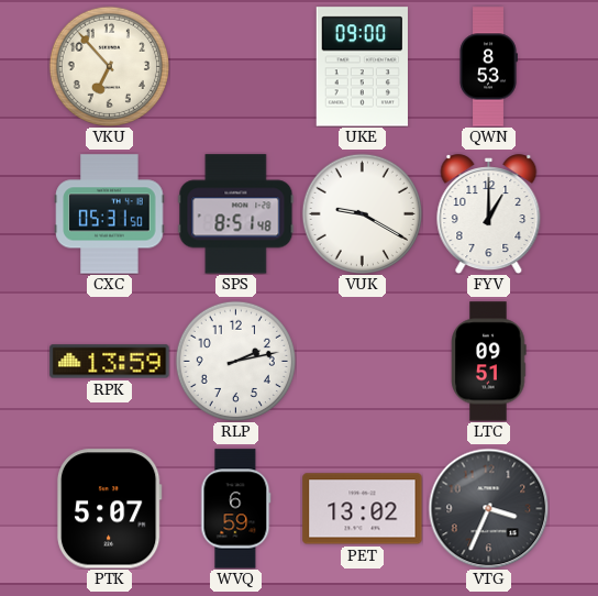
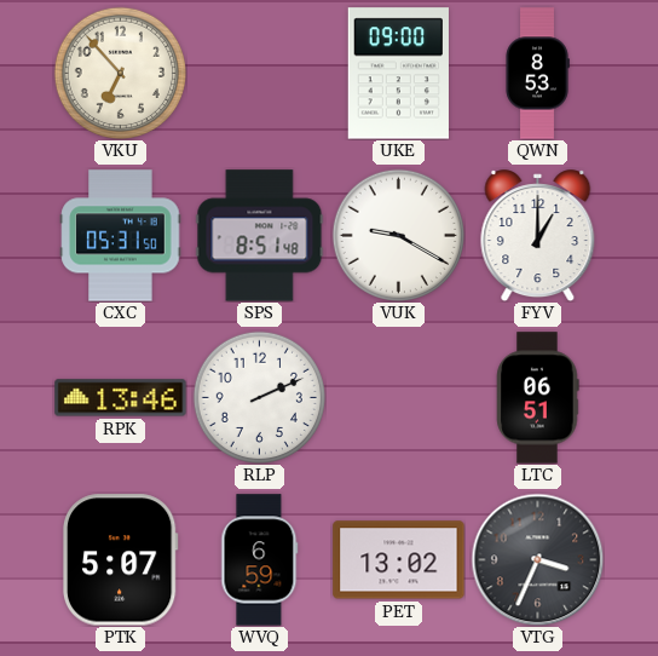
RPK: 13:59 -> 13:46
RLP: 2:13 -> 2:11
LTC: 09:51 -> 06:51
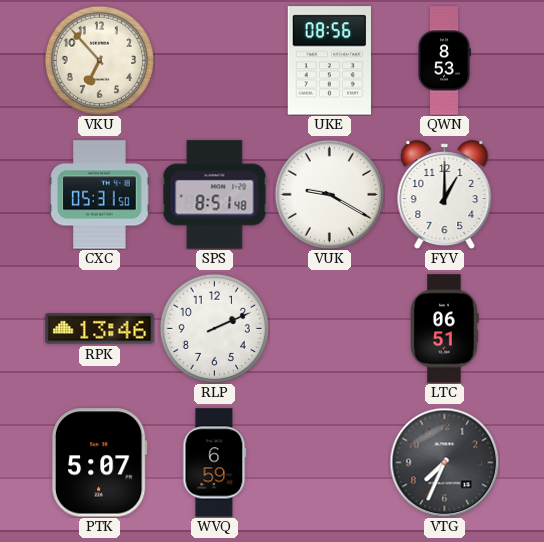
UKE: 09:00 -> 08:56
PET: 13:02 -> none
VTG: 3:34 -> 7:34
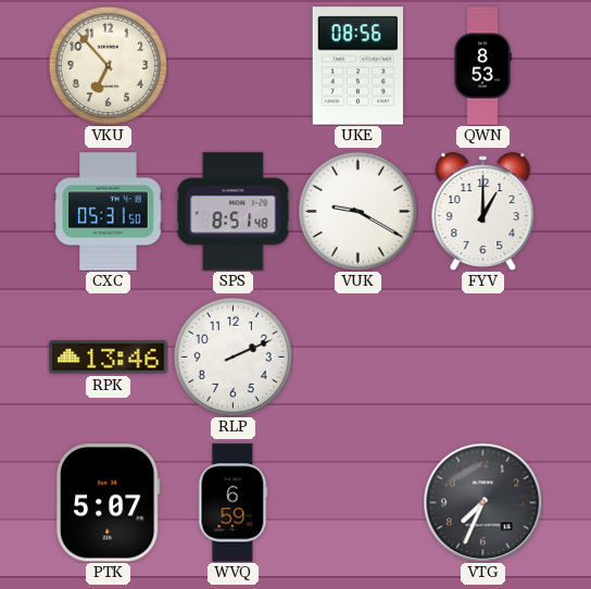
LTC: 06:51 -> none
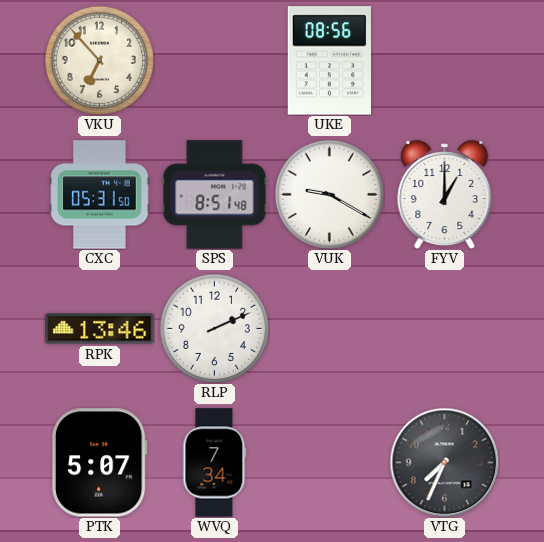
QWN: 8:53 -> none
WVQ: 6:59 -> 7:34
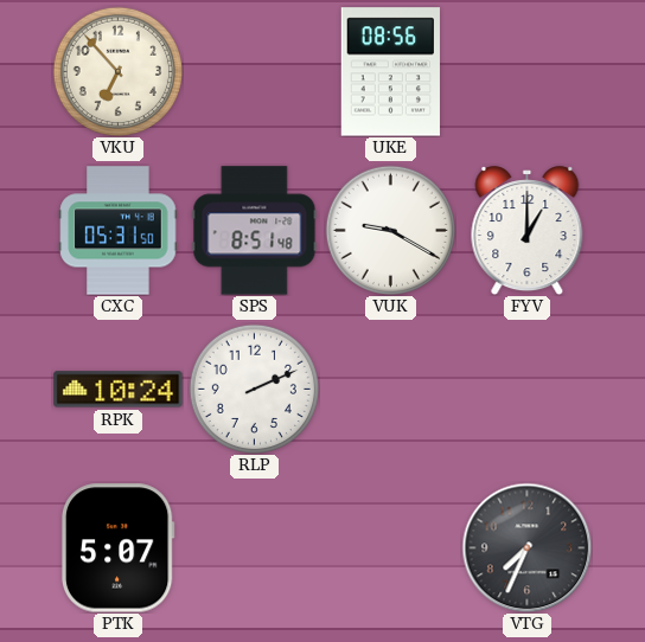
RPK: 13:46 -> 10:24
WVQ: 7:34 -> none
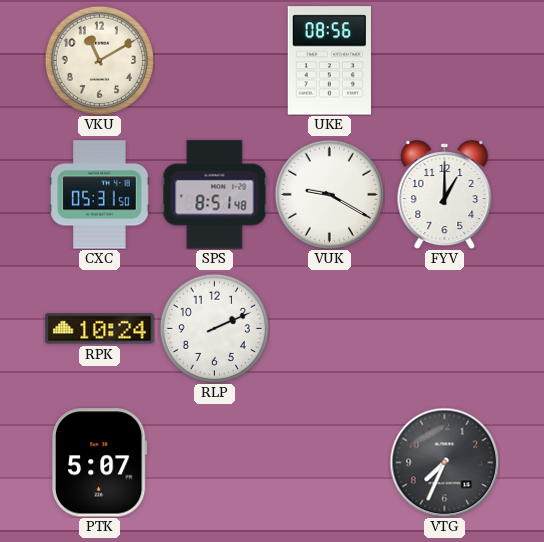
VKU: 6:53 -> 11:10
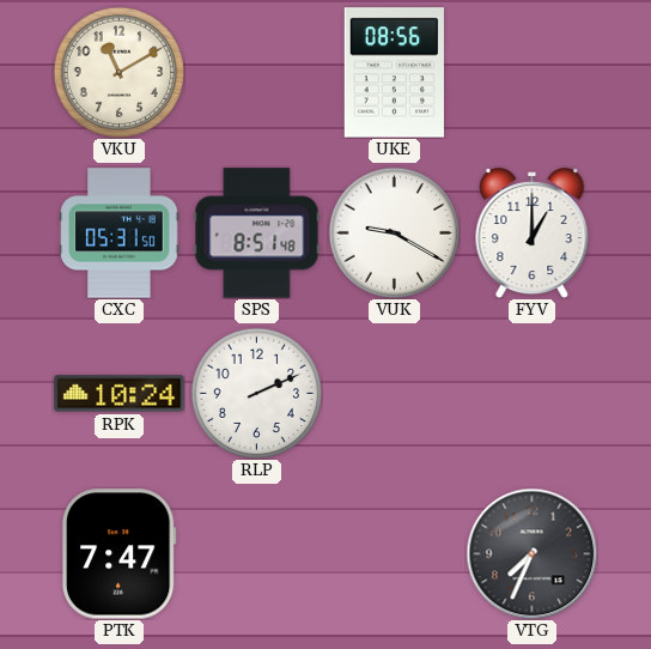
PTK: 5:07 -> 7:47
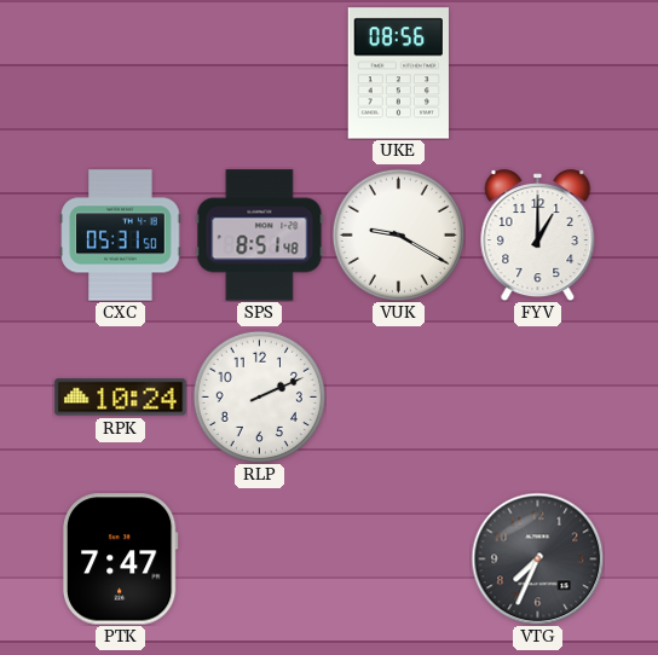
VKU: 11:10 -> none
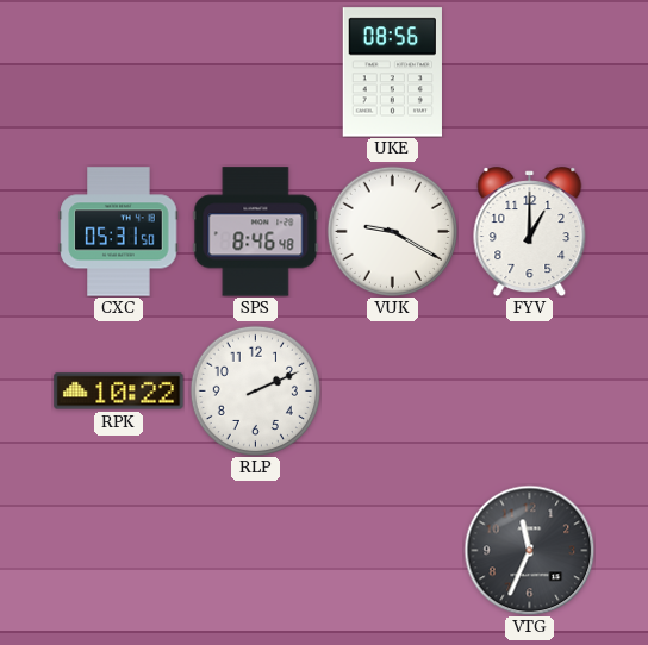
SPS: 8:51 -> 8:46
RPK: 10:24 -> 10:22
PTK: 7:47 -> none
VTG: 7:34 -> 11:34
